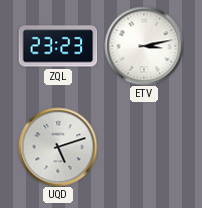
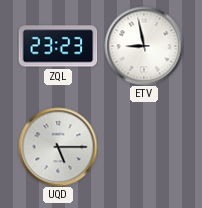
ETV: 3:13 -> 8:58
UQD: 5:12 -> 5:15
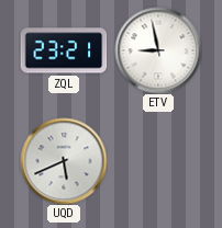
ZQL: 23:23 -> 23:21
UQD: 5:15 -> 5:41
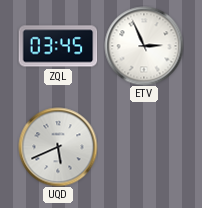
ZQL: 23:21 -> 03:45
ETV: 8:58 -> 2:56
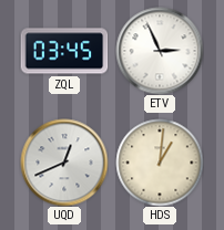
UQD: 5:41 -> 12:41
HDS: none -> 1:01
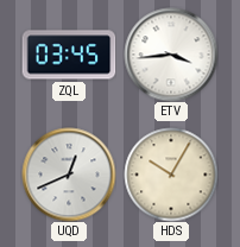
ETV: 2:56 -> 3:44
HDS: 1:01 -> 10:05
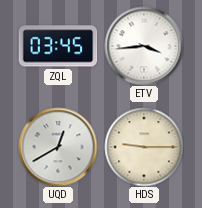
UQD: 12:41 -> 12:40
HDS: 10:05 -> 9:15
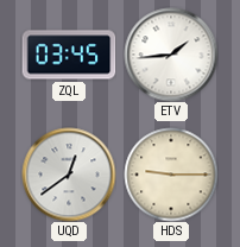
ETV: 3:44 -> 1:44
UQD: 12:40 -> 12:39
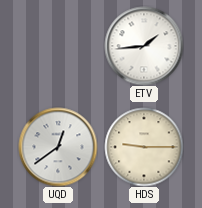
ZQL: 03:45 -> none
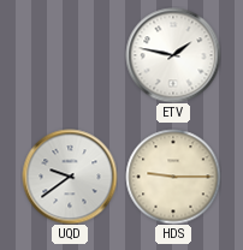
ETV: 1:44 -> 1:47
UQD: 12:39 -> 9:39
